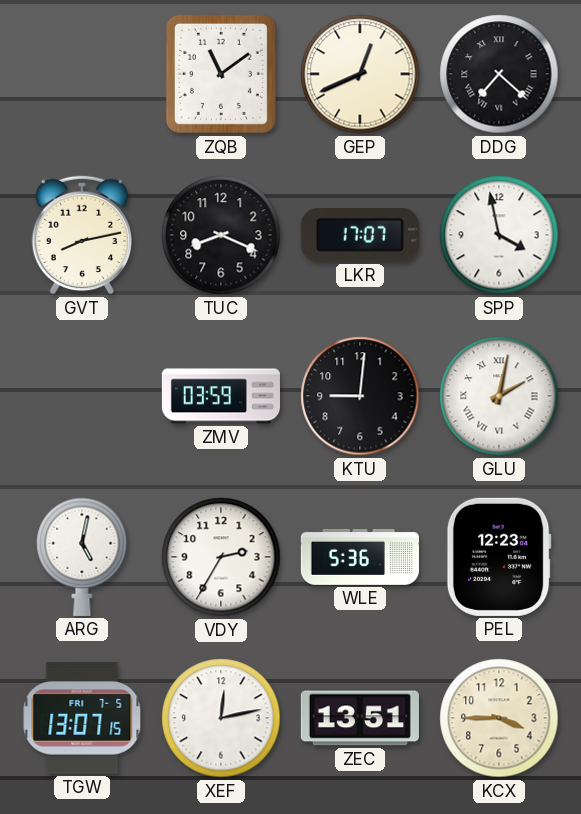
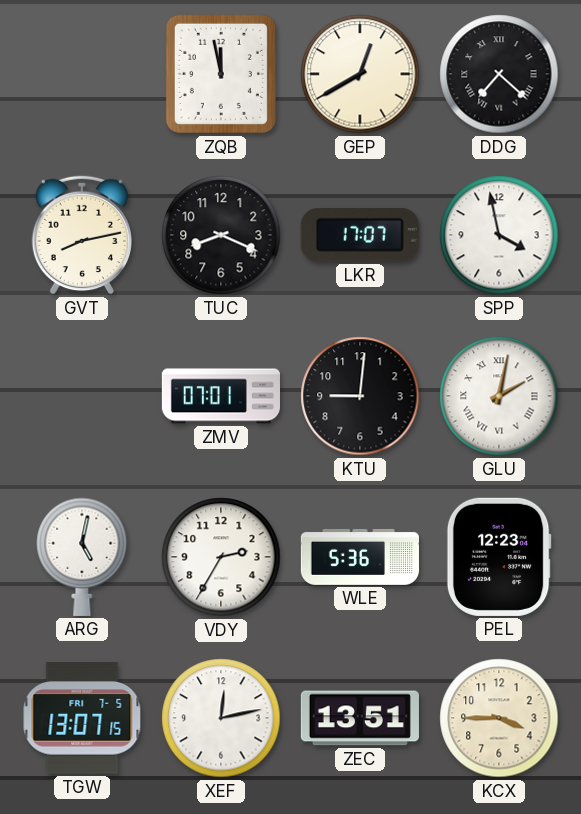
ZQB: 11:09 -> 11:58
GEP: 12:41 -> 12:40
ZMV: 03:59 -> 07:01
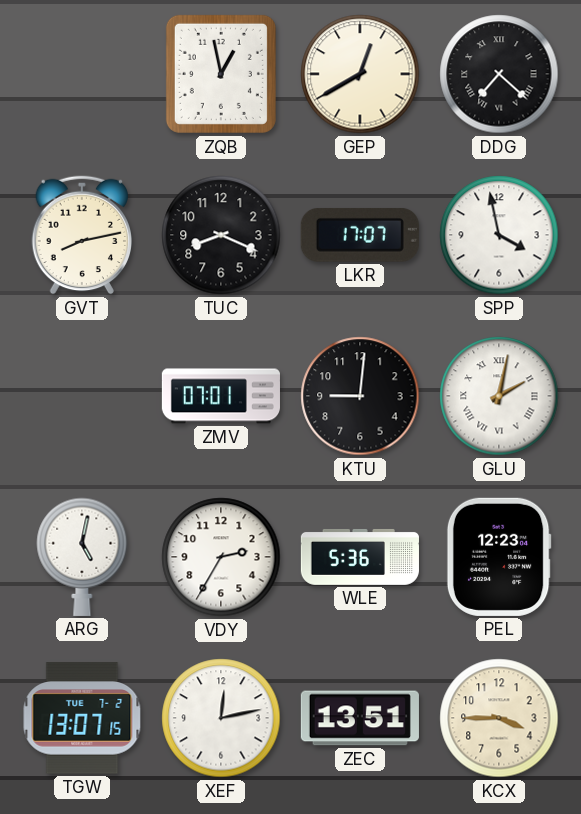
ZQB: 11:58 -> 12:58
TGW date: FRI 7-5 -> TUE 7-2
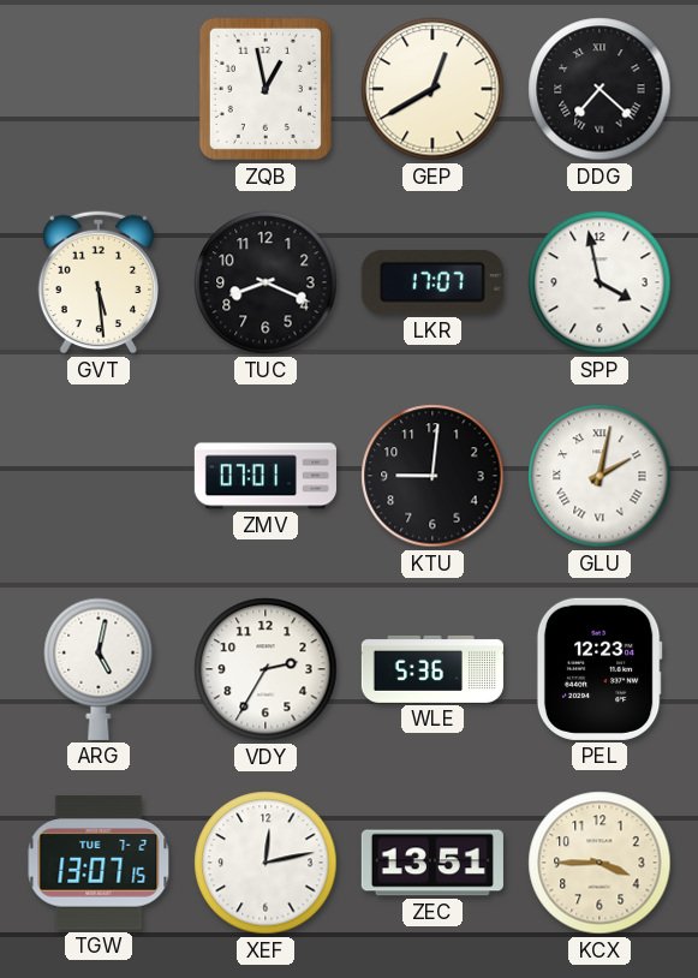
GVT: 8:13 -> 5:29
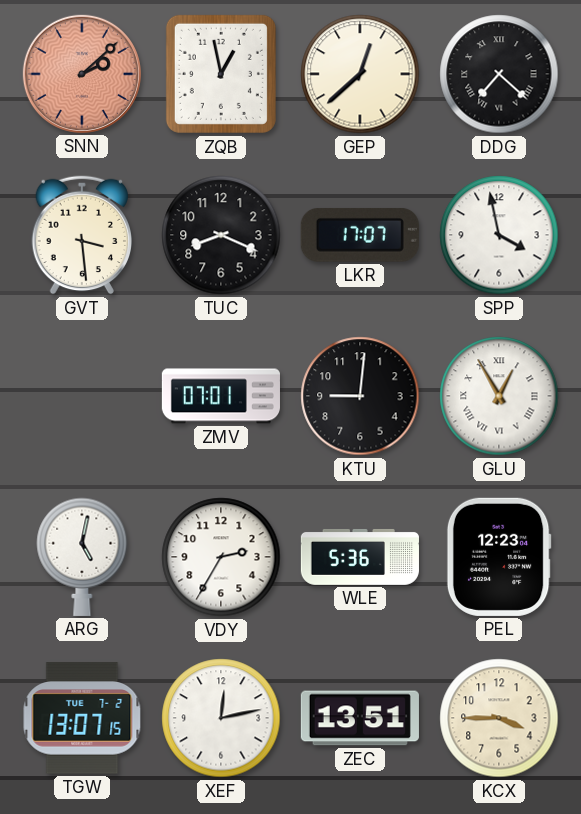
SNN: none -> 2:08
GEP: 12:40 -> 12:38
GVT: 5:29 -> 3:29
GLU: 2:02 -> 12:55
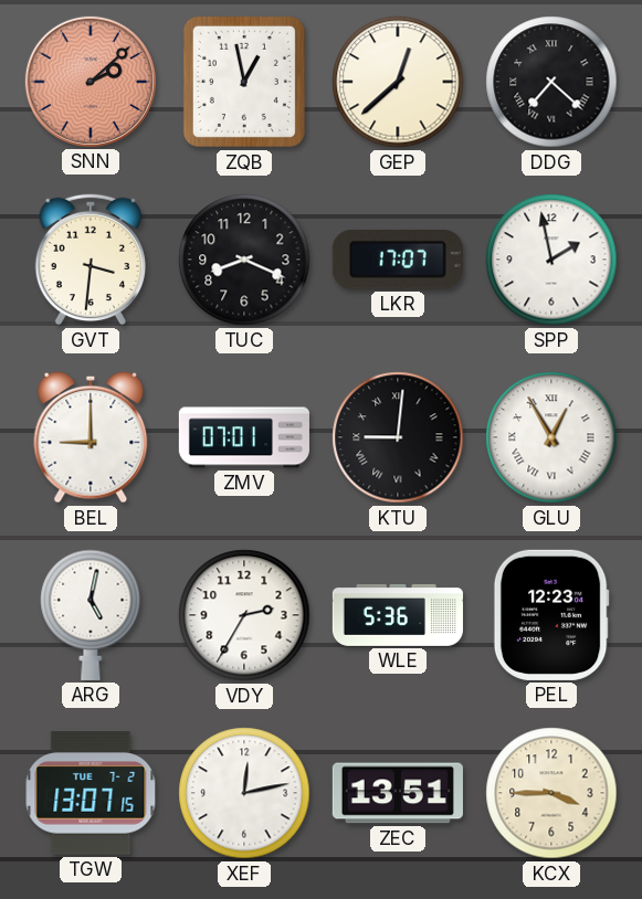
GVT: 3:29 -> 3:31
SPP: 3:58 -> 1:58
BEL: none -> 9:00
KTU numerals: Arabic -> Roman
